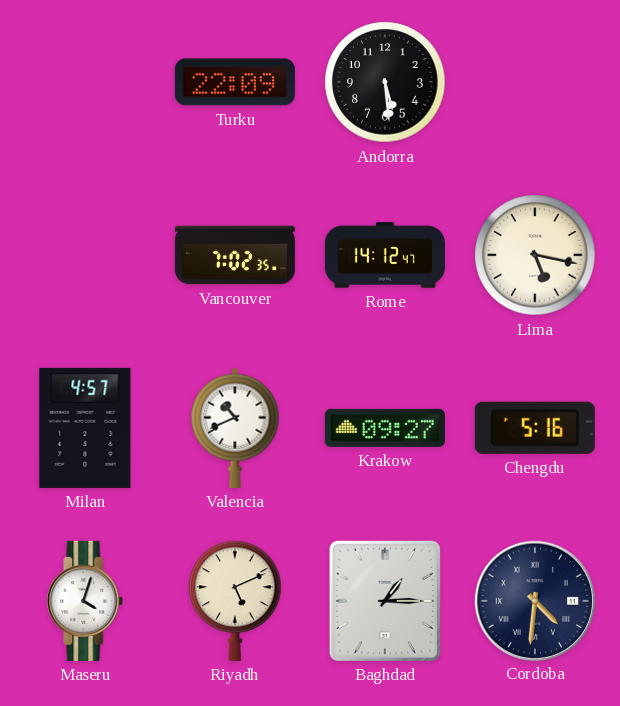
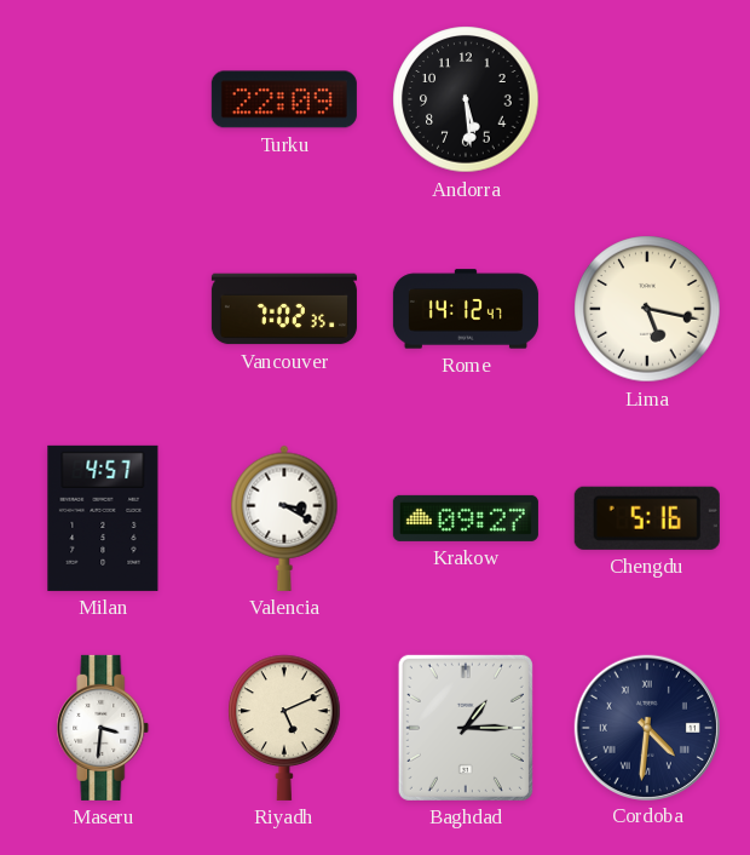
Valencia: 10:41 -> 3:20
Maseru: 4:03 -> 3:31
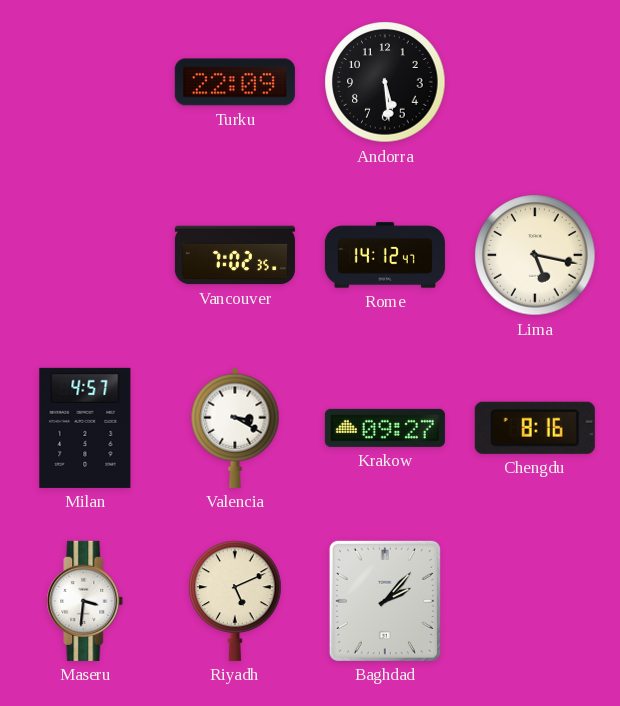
Chengdu: 5:16 -> 8:16
Baghdad: 1:15 -> 2:07
Cordoba: 4:31 -> none
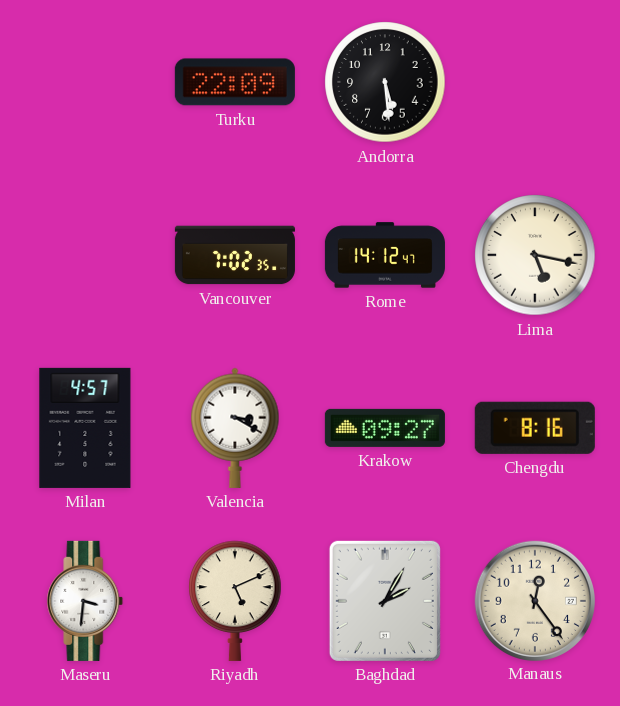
Baghdad: 2:07 -> 2:05
Manaus: none -> 12:24
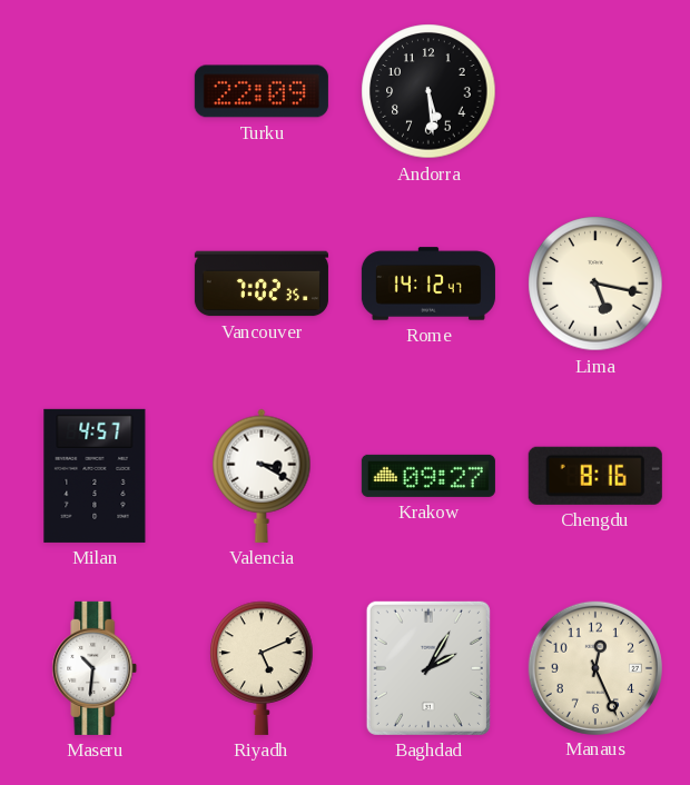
Maseru: 3:31 -> 10:31
Manaus: 12:24 -> 12:26
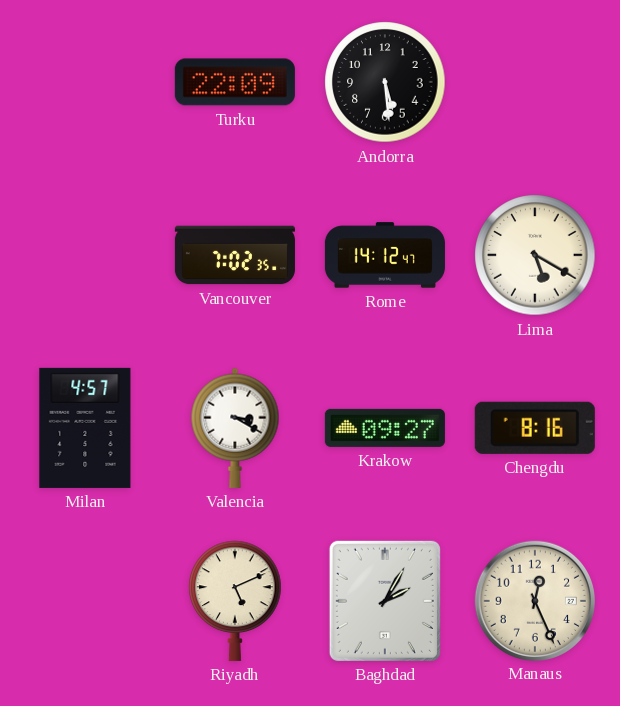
Lima: 5:17 -> 5:20
Maseru: 10:31 -> none
